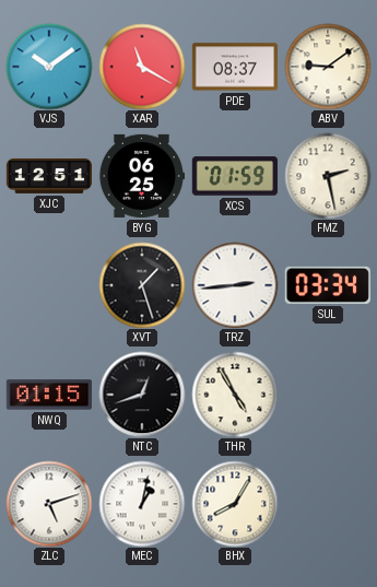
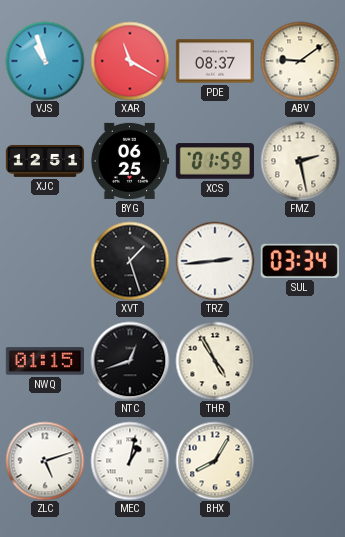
VJS: 10:09 -> 10:57
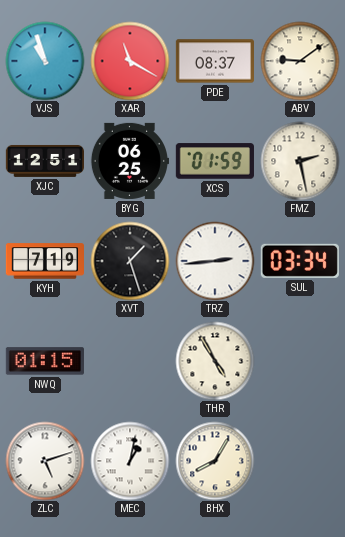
KYH: none -> 7:19
NTC: 12:42 -> none
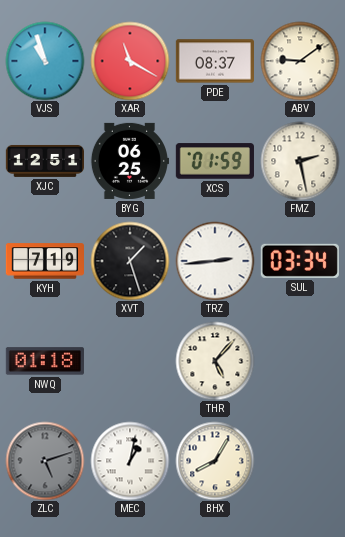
NWQ: 01:15 -> 01:18
THR: 4:55 -> 5:07
ZLC dial: white -> grey
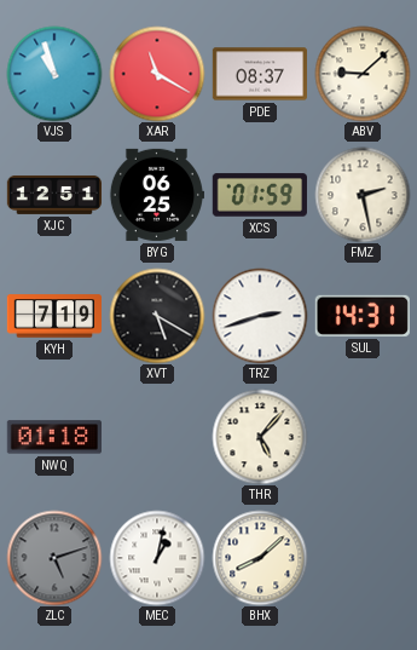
ABV: 9:09 -> 9:08
XVT: 1:27 -> 5:20
TRZ: 2:44 -> 2:42
SUL: 03:34 -> 14:31
BHX: 8:05 -> 8:08
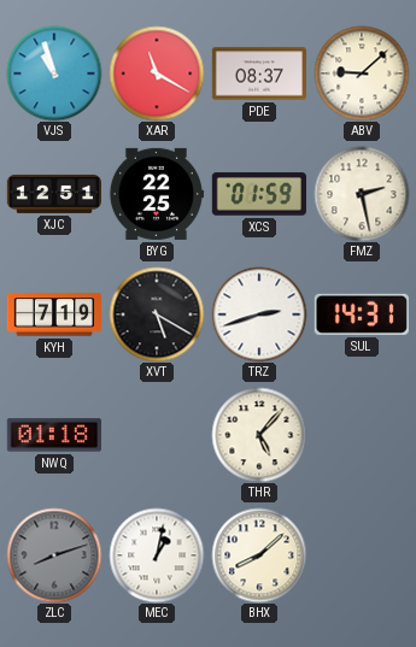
BYG: 06:25 -> 22:25
ZLC: 5:12 -> 8:12
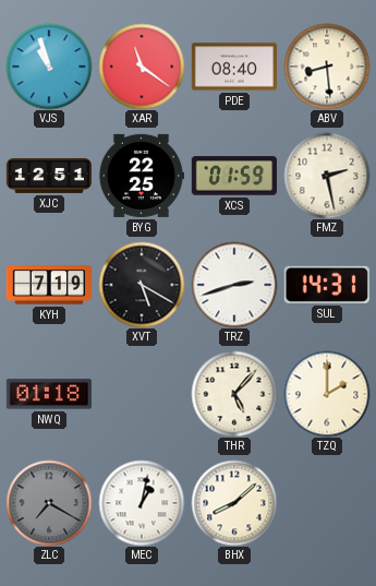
XAR: 11:20 -> 11:21
PDE: 08:37 -> 08:40
ABV: 9:08 -> 8:29
TZQ: none -> 2:00
ZLC: 8:12 -> 7:20
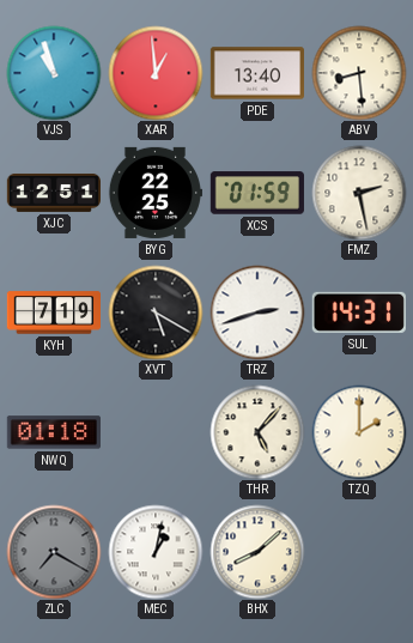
XAR: 11:21 -> 12:59
PDE: 08:40 -> 13:40
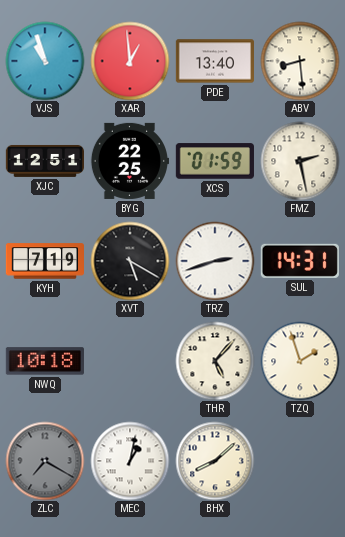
NWQ: 01:18 -> 10:18
TZQ: 2:00 -> 1:57
